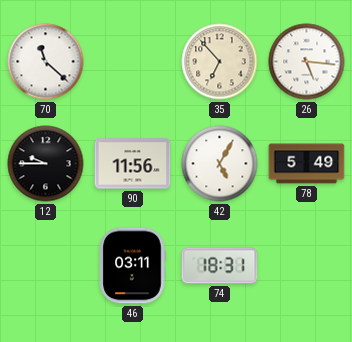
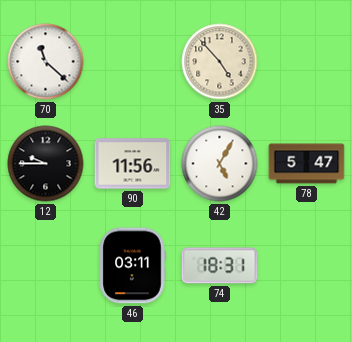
35: 6:53 -> 4:53
26: 5:16 -> none
78: 5:49 -> 5:47
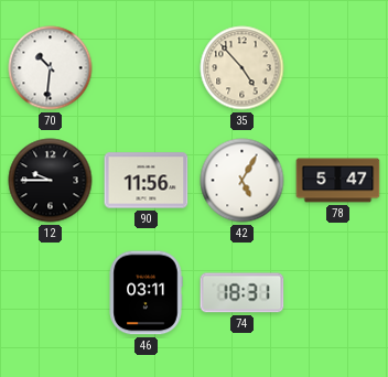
70: 11:22 -> 10:31
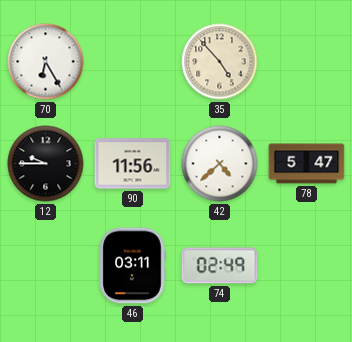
70: 10:31 -> 6:25
42: 5:05 -> 4:38
74: 18:31 -> 02:49
